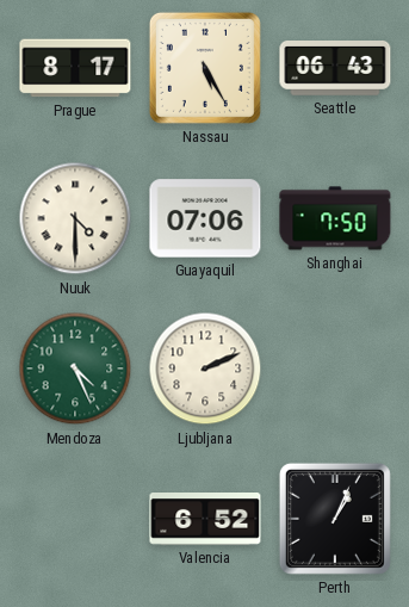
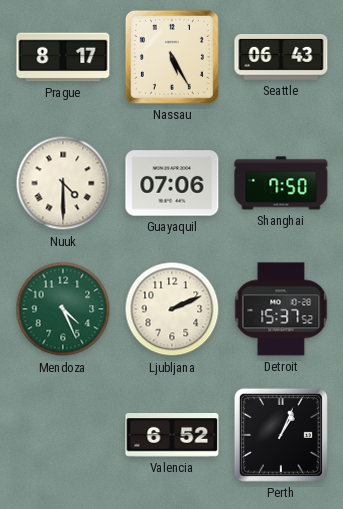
Detroit: none -> 15:37
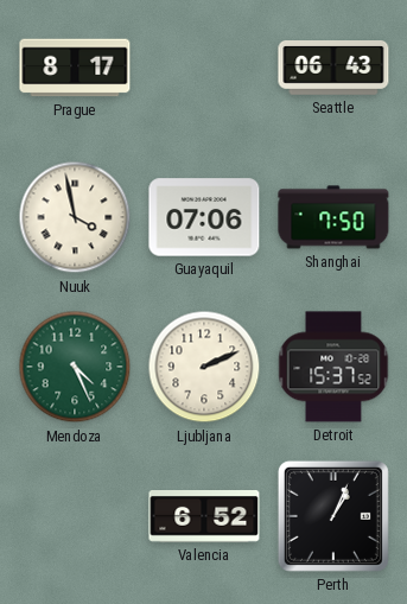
Nassau: 5:25 -> none
Nuuk: 4:30 -> 3:58
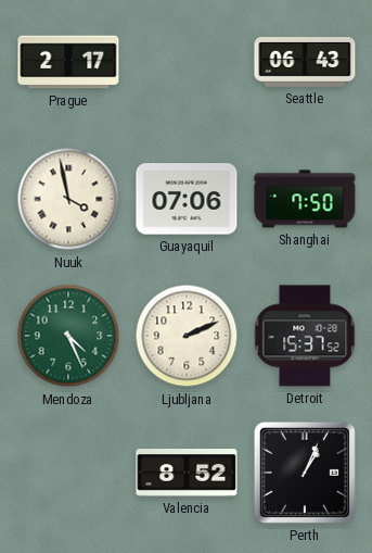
Prague: 8:17 -> 2:17
Valencia: 6:52 -> 8:52
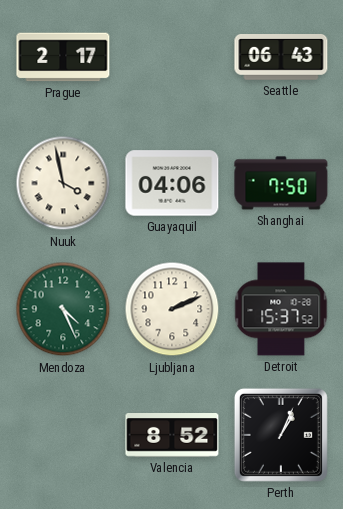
Guayaquil: 07:06 -> 04:06
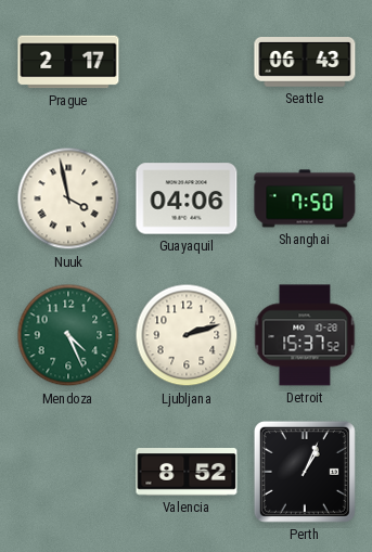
Ljubljana: 2:11 -> 2:12
